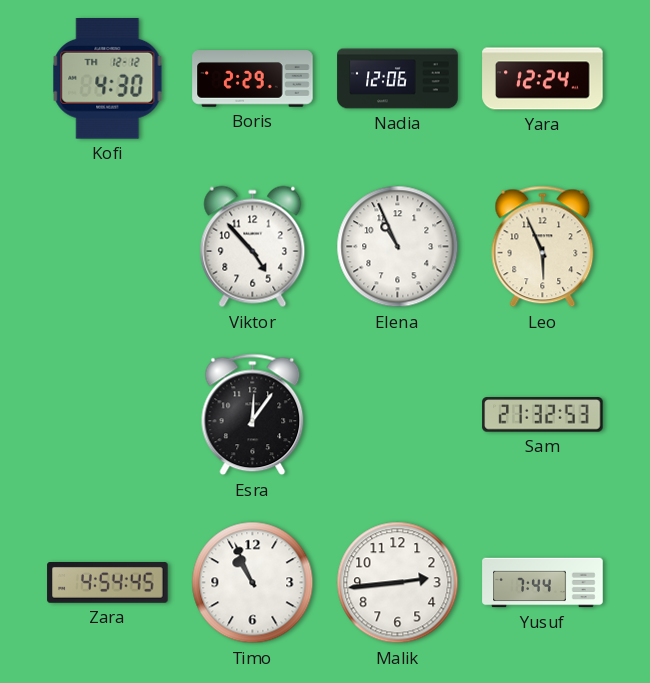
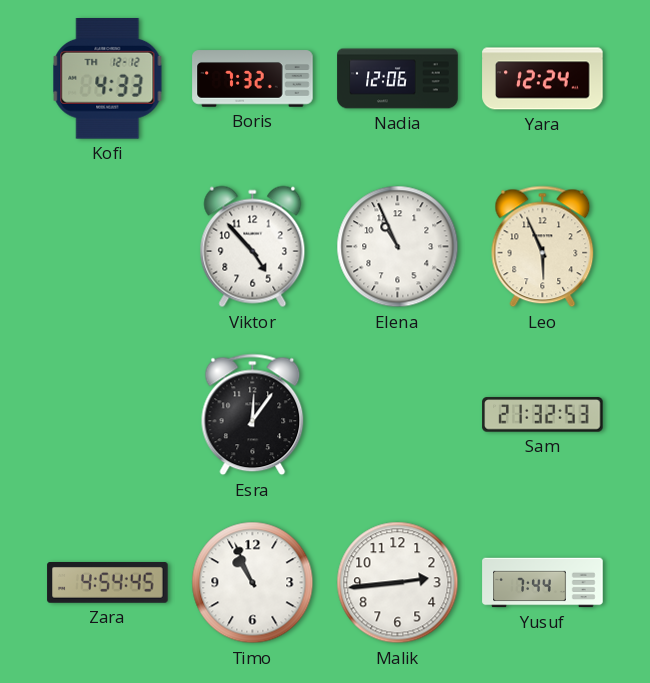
Kofi: 4:30 -> 4:33
Boris: 2:29 -> 7:32
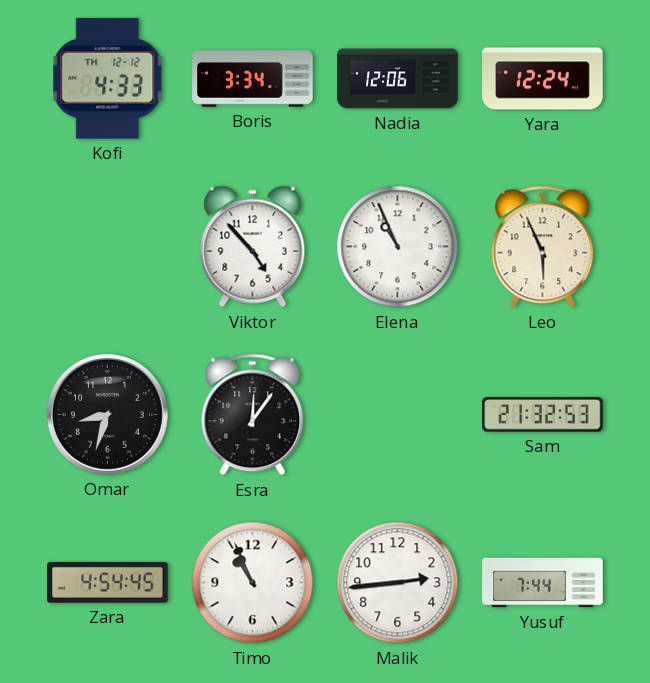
Boris: 7:32 -> 3:34
Omar: none -> 8:33
